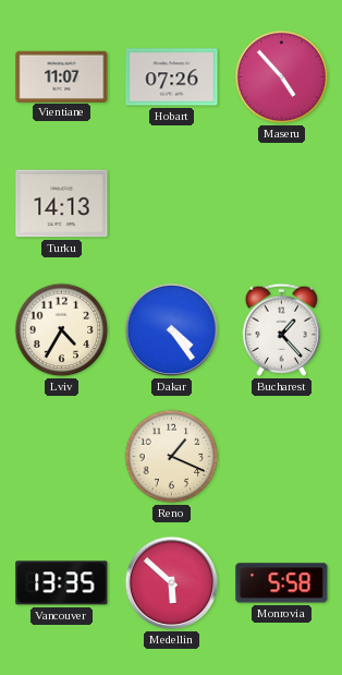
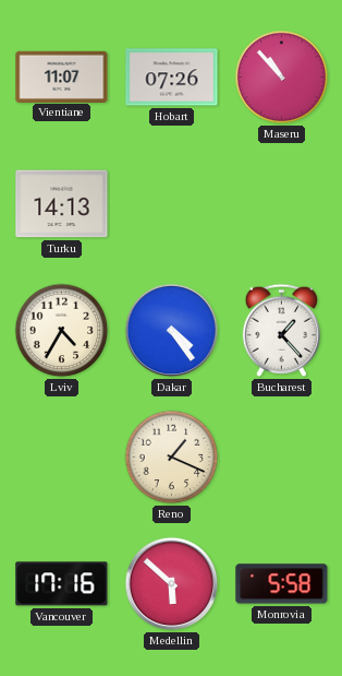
Maseru: 4:53 -> 10:53
Vancouver: 13:35 -> 17:16
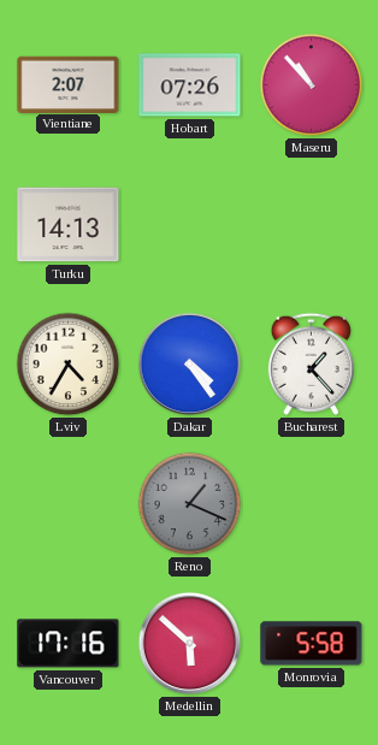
Vientiane: 11:07 -> 2:07
Reno dial: cream -> grey
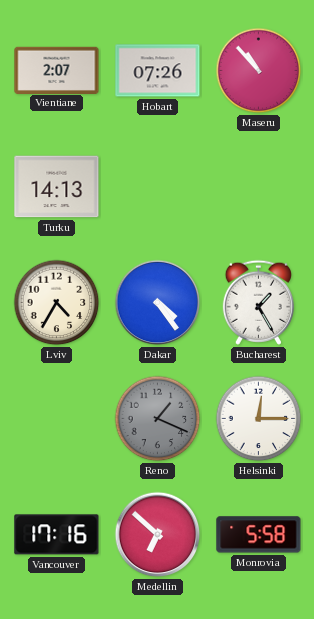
Bucharest: 1:23 -> 1:25
Helsinki: none -> 12:15
Medellin: 5:52 -> 6:52
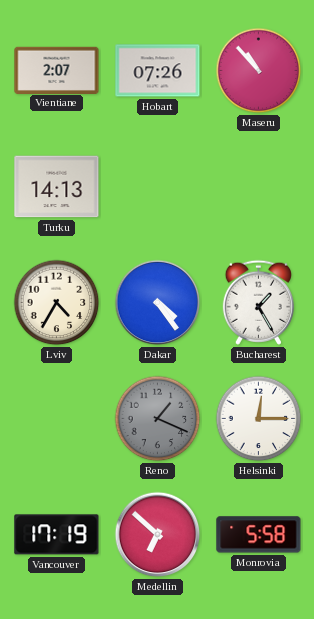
Vancouver: 17:16 -> 17:19
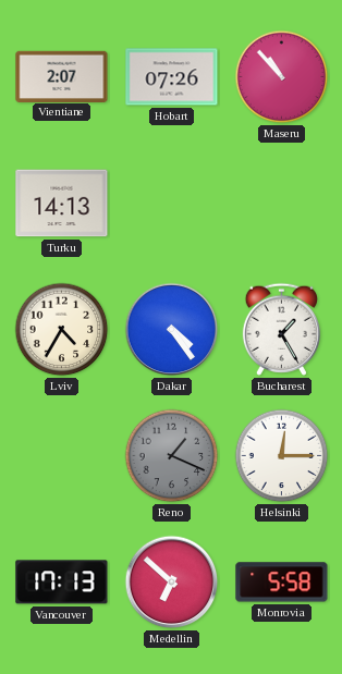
Vancouver: 17:19 -> 17:13
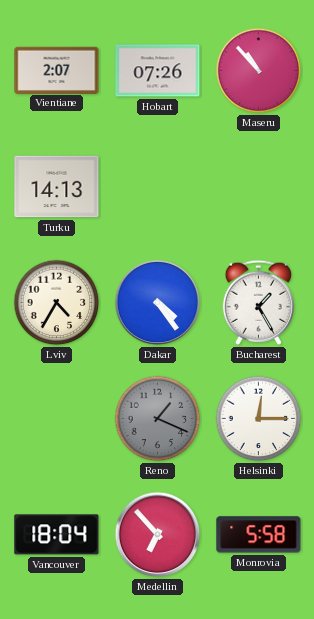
Vancouver: 17:13 -> 18:04
Medellin: 6:52 -> 6:53
